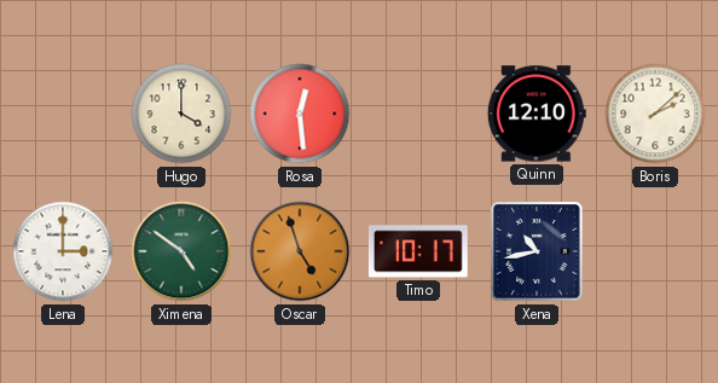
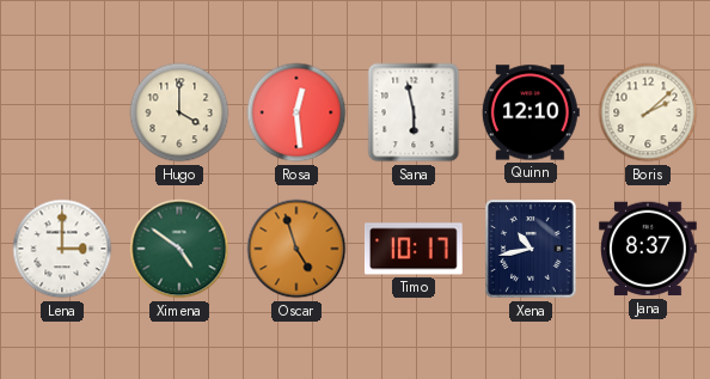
Sana: none -> 5:58
Jana: none -> 8:37
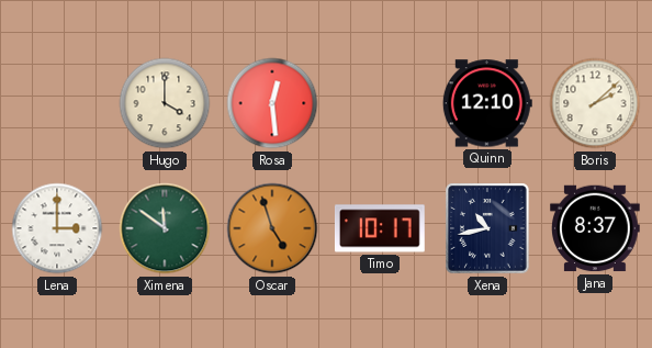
Sana: 5:58 -> none
Ximena: 4:51 -> 11:51
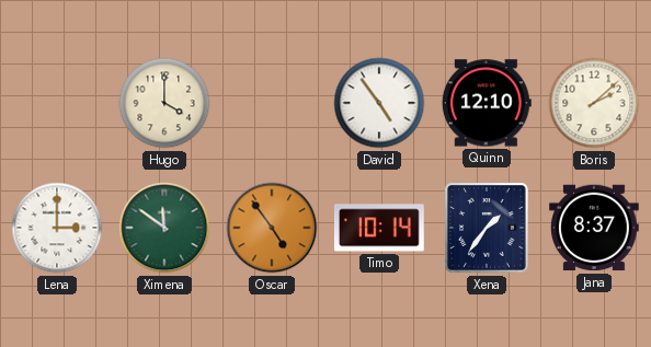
Rosa: 12:29 -> none
David: none -> 4:54
Oscar: 4:57 -> 4:54
Timo: 10:17 -> 10:14
Xena: 10:43 -> 1:36
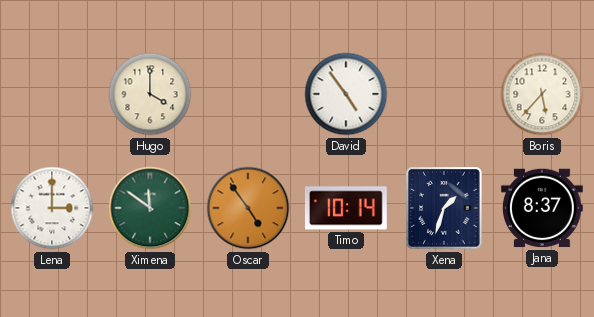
Quinn: 12:10 -> none
Boris: 2:08 -> 5:37
Xena: 1:36 -> 1:33
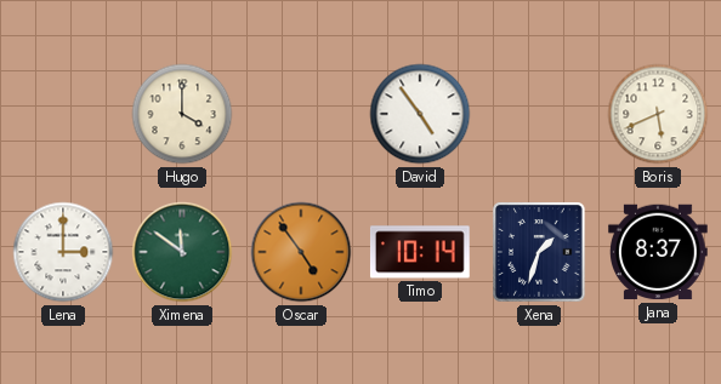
Boris: 5:37 -> 5:41
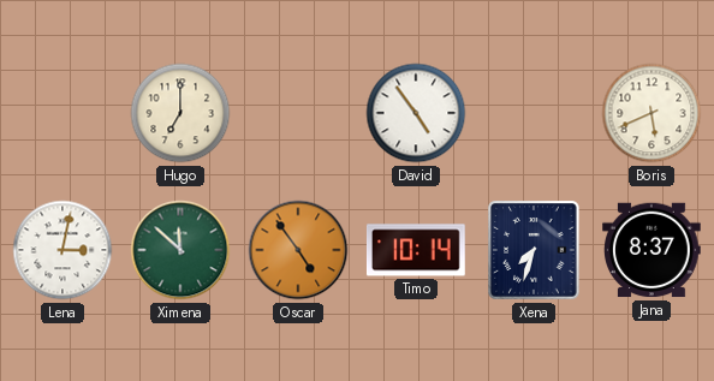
Hugo: 4:00 -> 7:00
Lena: 3:00 -> 3:02
Ximena: 11:51 -> 11:52
Xena: 1:33 -> 7:33
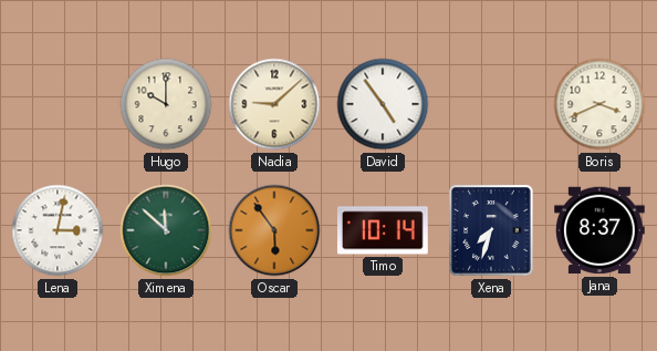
Hugo: 7:00 -> 10:00
Nadia: none -> 9:08
Boris: 5:41 -> 3:41
Oscar: 4:54 -> 5:54
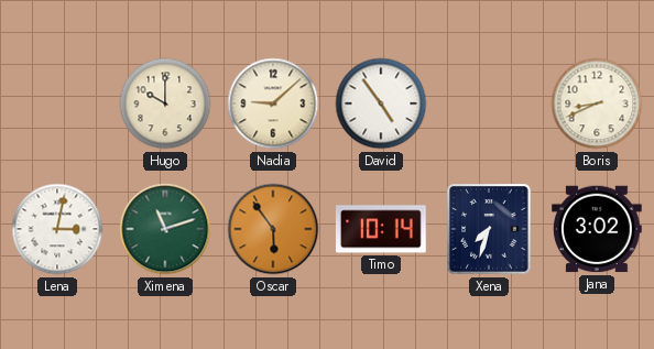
Boris: 3:41 -> 8:41
Ximena: 11:52 -> 11:12
Jana: 8:37 -> 3:02
